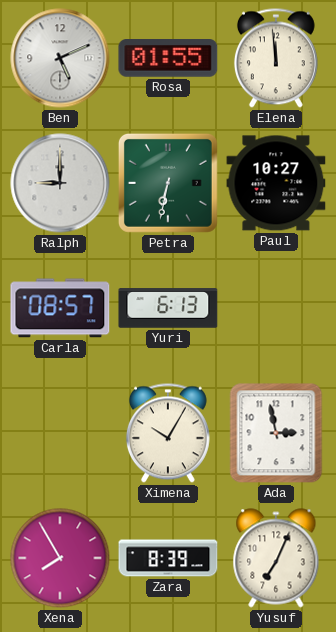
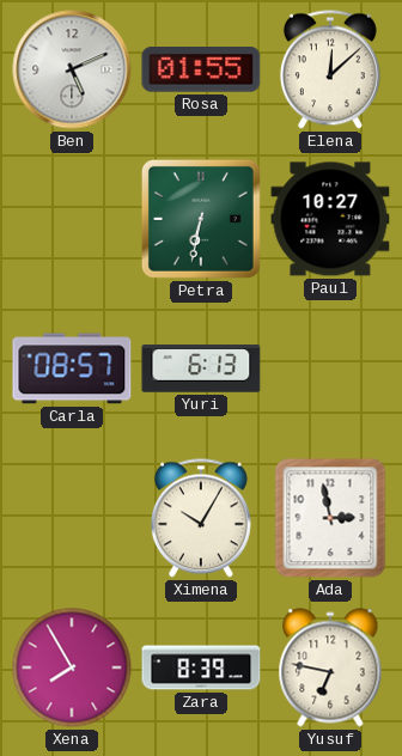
Elena: 11:59 -> 12:08
Ralph: 9:00 -> none
Yusuf: 7:04 -> 6:47
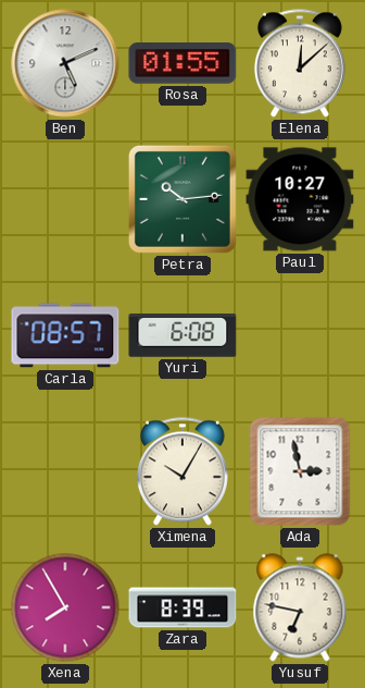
Petra: 6:32 -> 10:14
Yuri: 6:13 -> 6:08
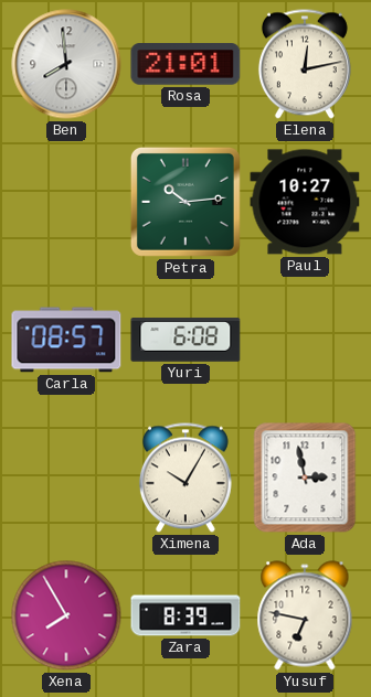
Ben: 5:11 -> 7:59
Rosa: 01:55 -> 21:01
Elena: 12:08 -> 12:13
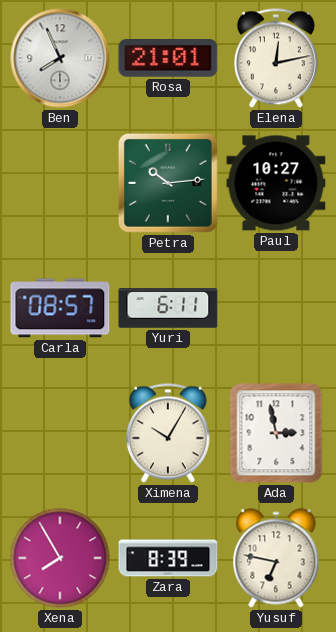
Ben: 7:59 -> 7:56
Yuri: 6:08 -> 6:11
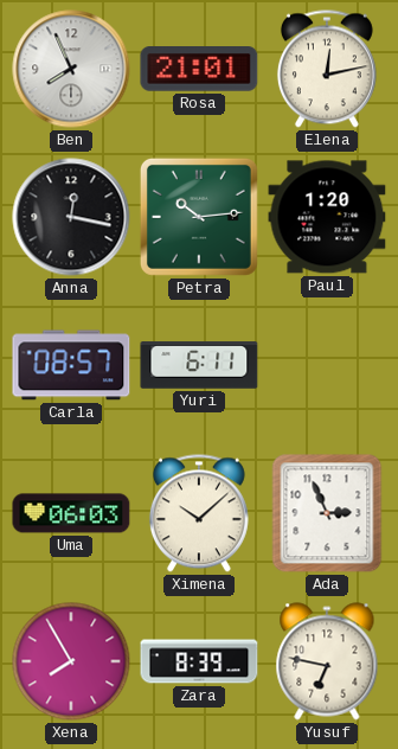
Anna: none -> 12:17
Paul: 10:27 -> 1:20
Uma: none -> 06:03
Ximena: 10:05 -> 10:08
Ada: 2:58 -> 2:56
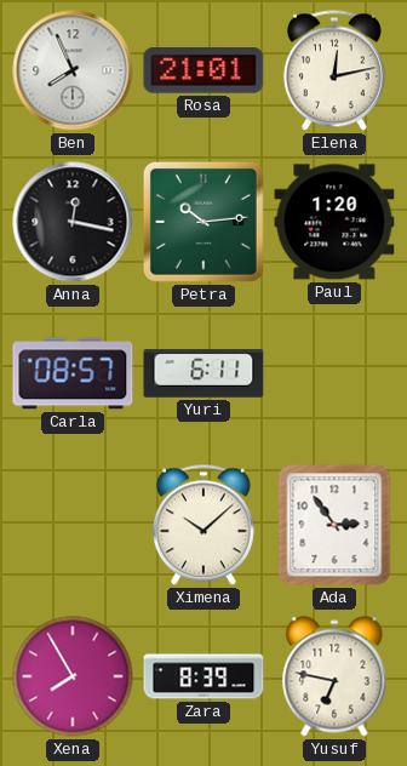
Uma: 06:03 -> none
Ada: 2:56 -> 2:54
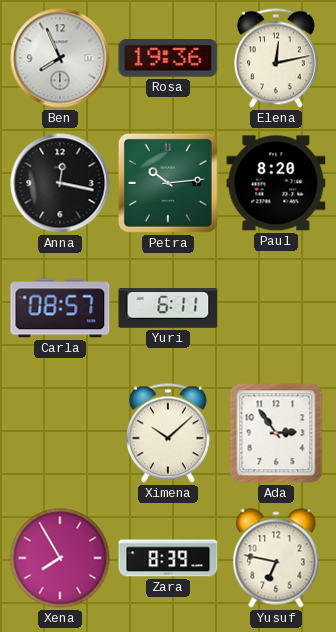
Rosa: 21:01 -> 19:36
Paul: 1:20 -> 8:20
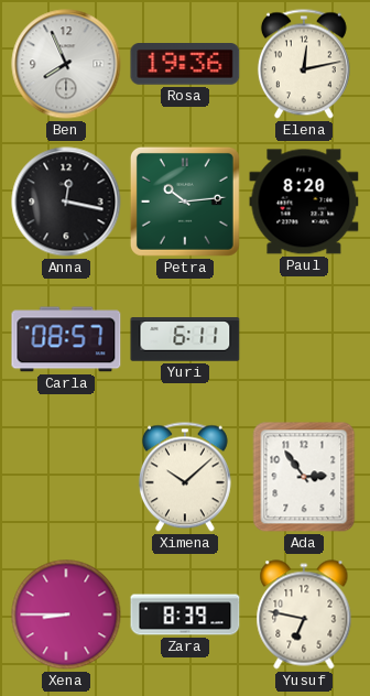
Xena: 7:55 -> 8:45
